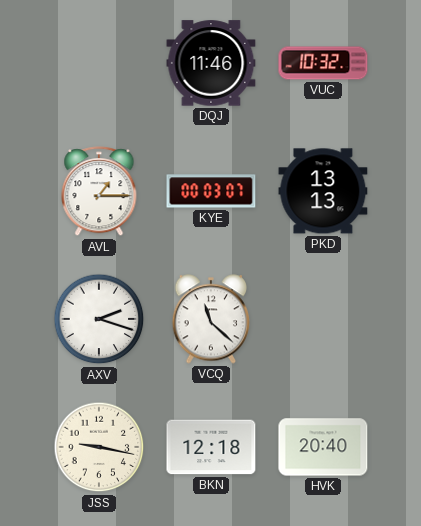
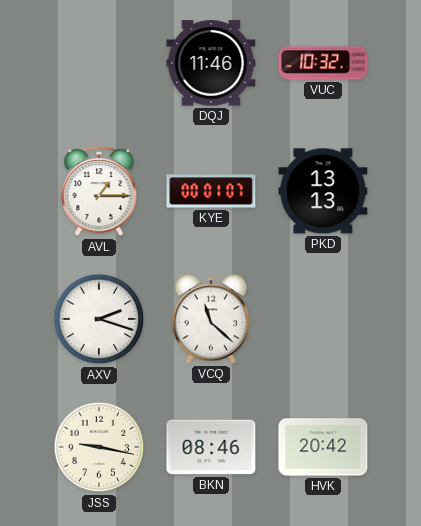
KYE: 00:03 -> 00:01
BKN: 12:18 -> 08:46
HVK: 20:40 -> 20:42
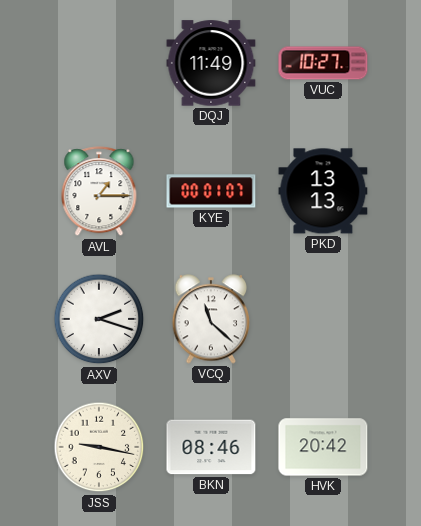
DQJ: 11:46 -> 11:49
VUC: 10:32 -> 10:27
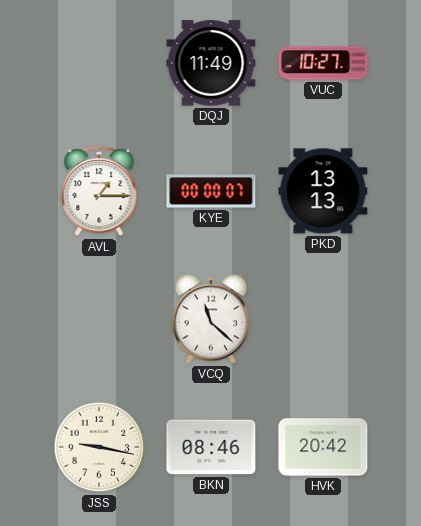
KYE: 00:01 -> 00:00
AXV: 2:18 -> none
